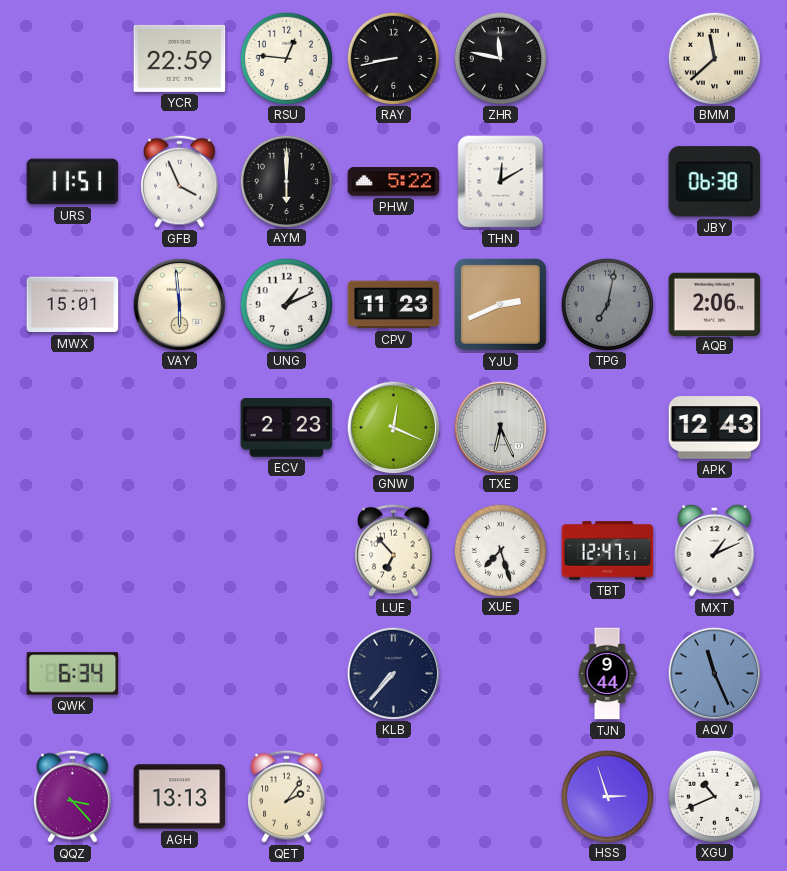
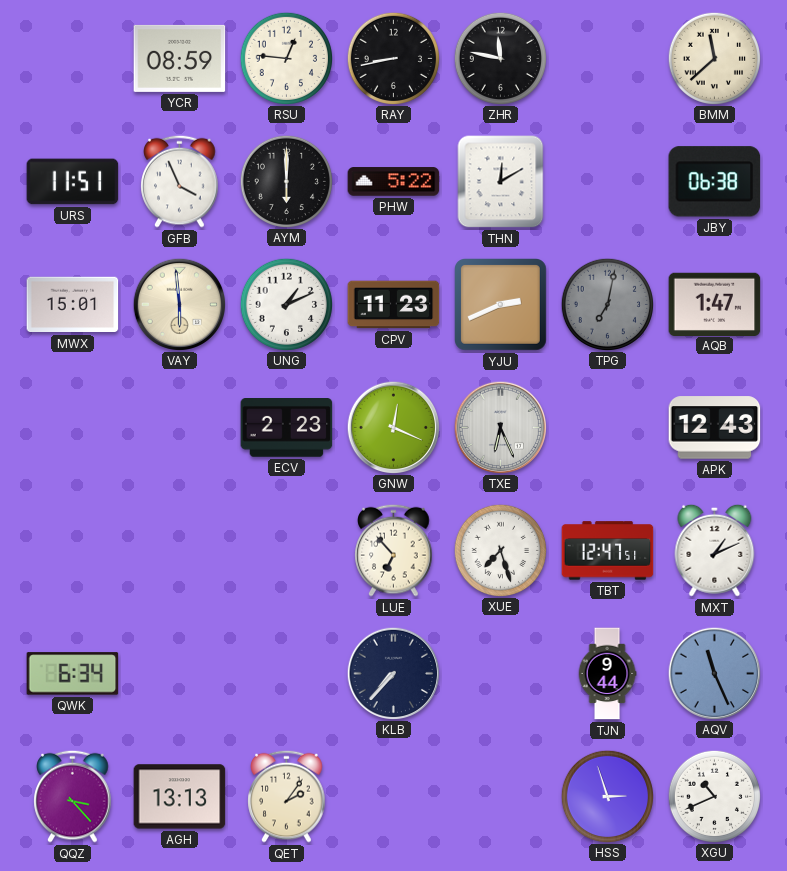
YCR: 22:59 -> 08:59
AQB: 2:06 -> 1:47
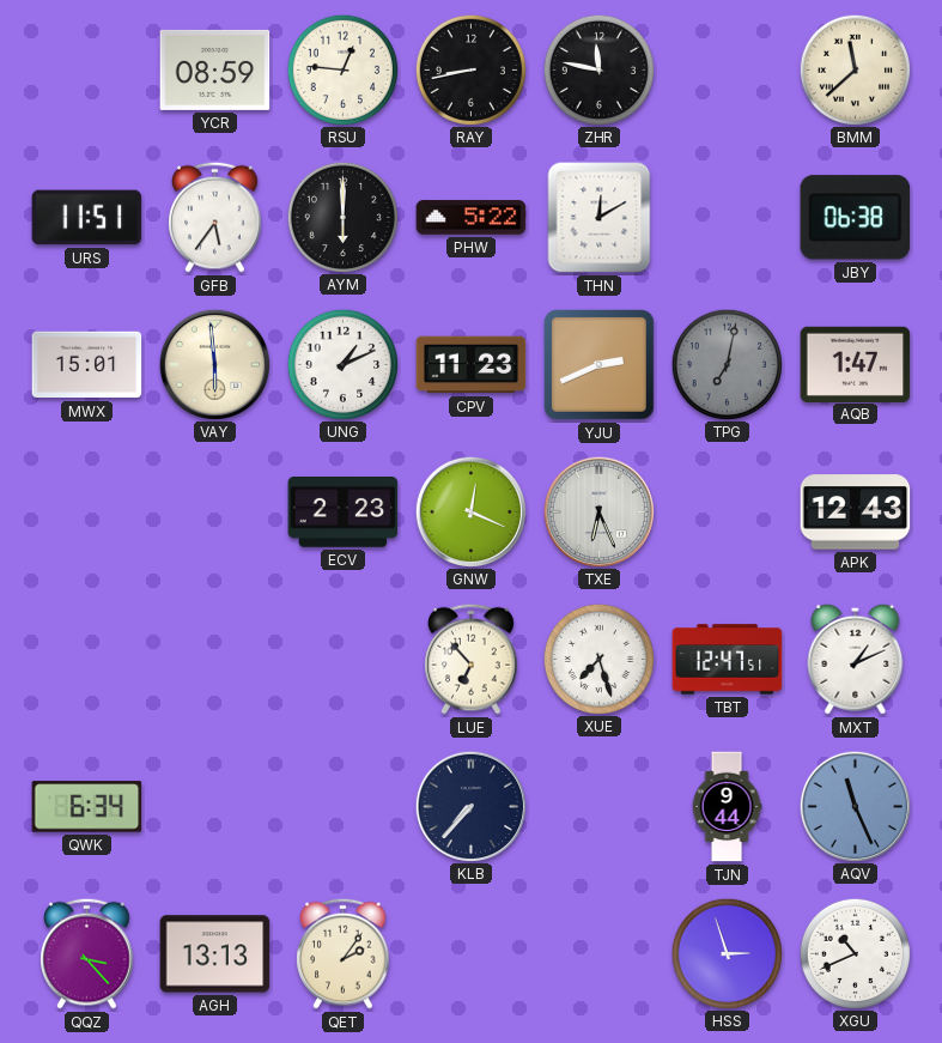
GFB: 3:56 -> 5:36
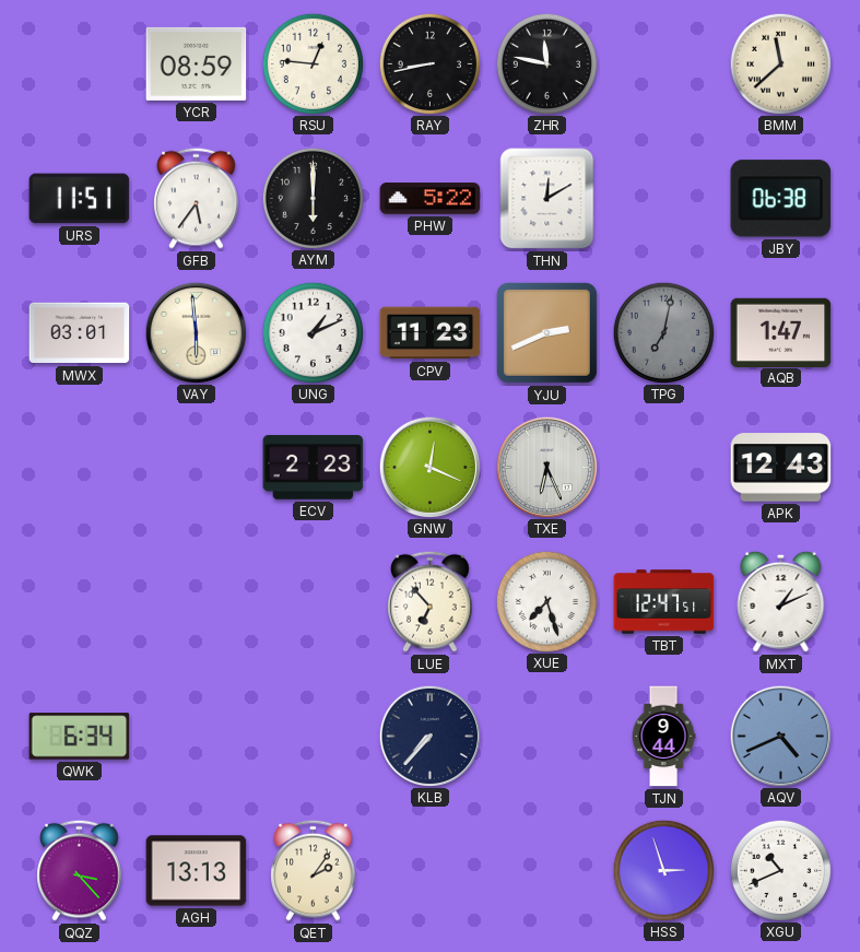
MWX: 15:01 -> 03:01
AQV: 11:26 -> 4:41
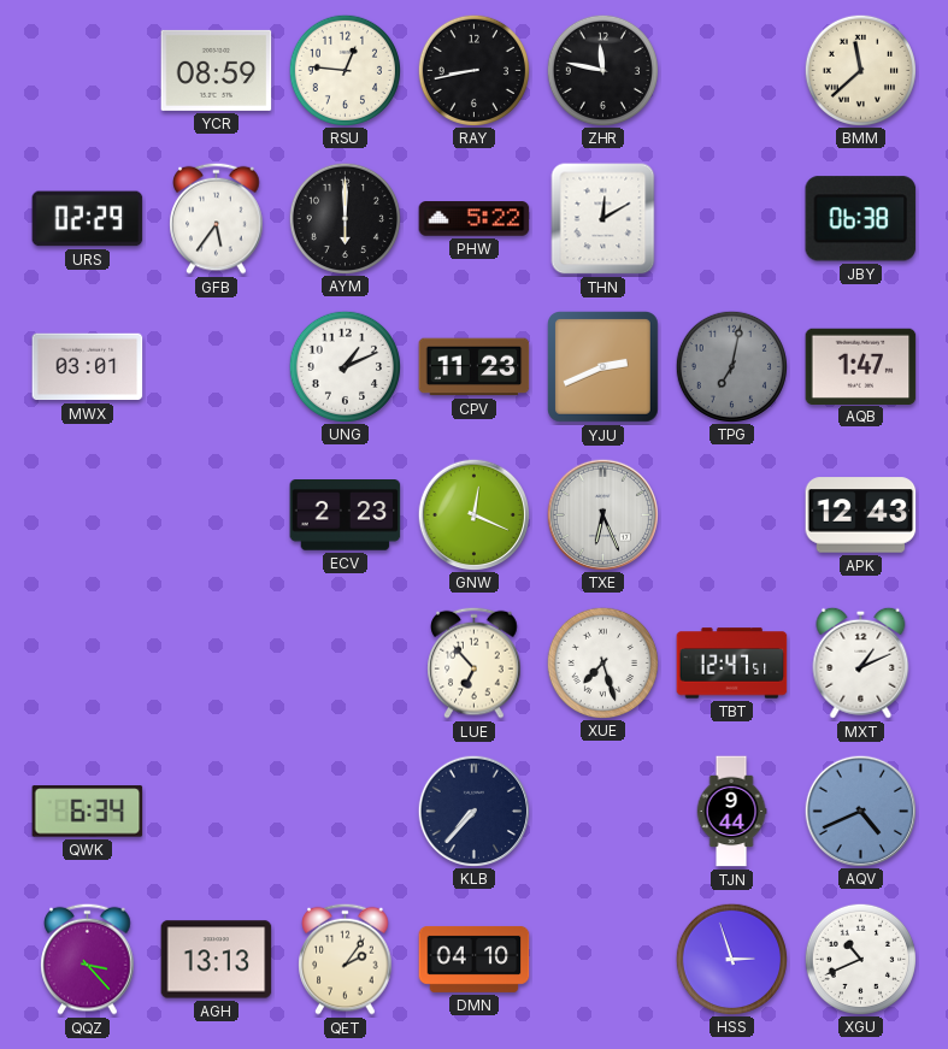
URS: 11:51 -> 02:29
VAY: 5:59 -> none
DMN: none -> 04:10
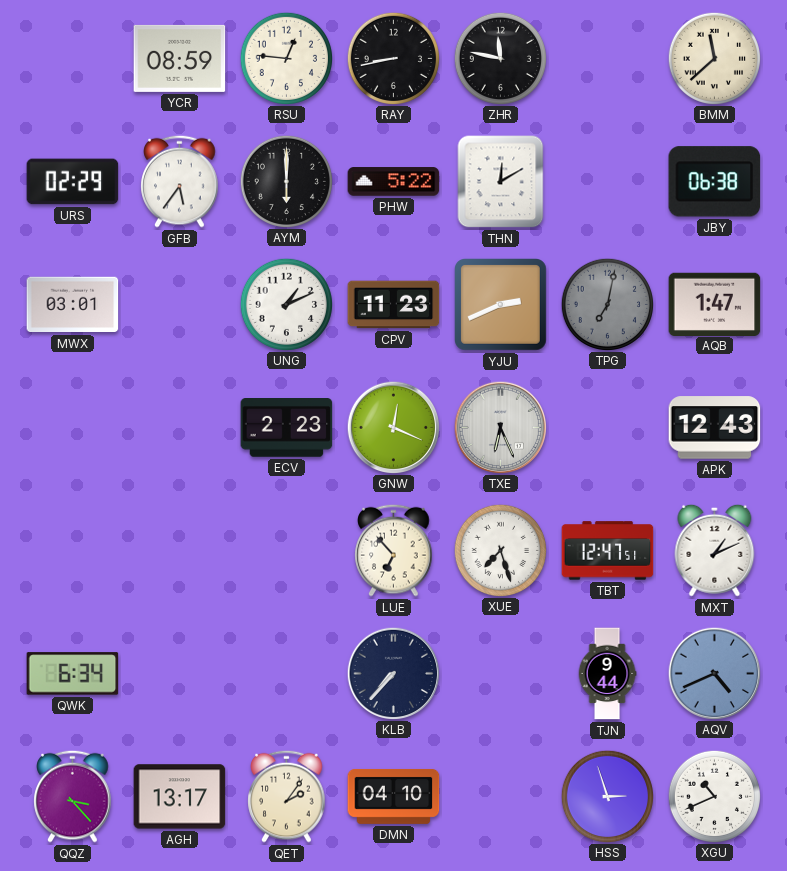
AGH: 13:13 -> 13:17
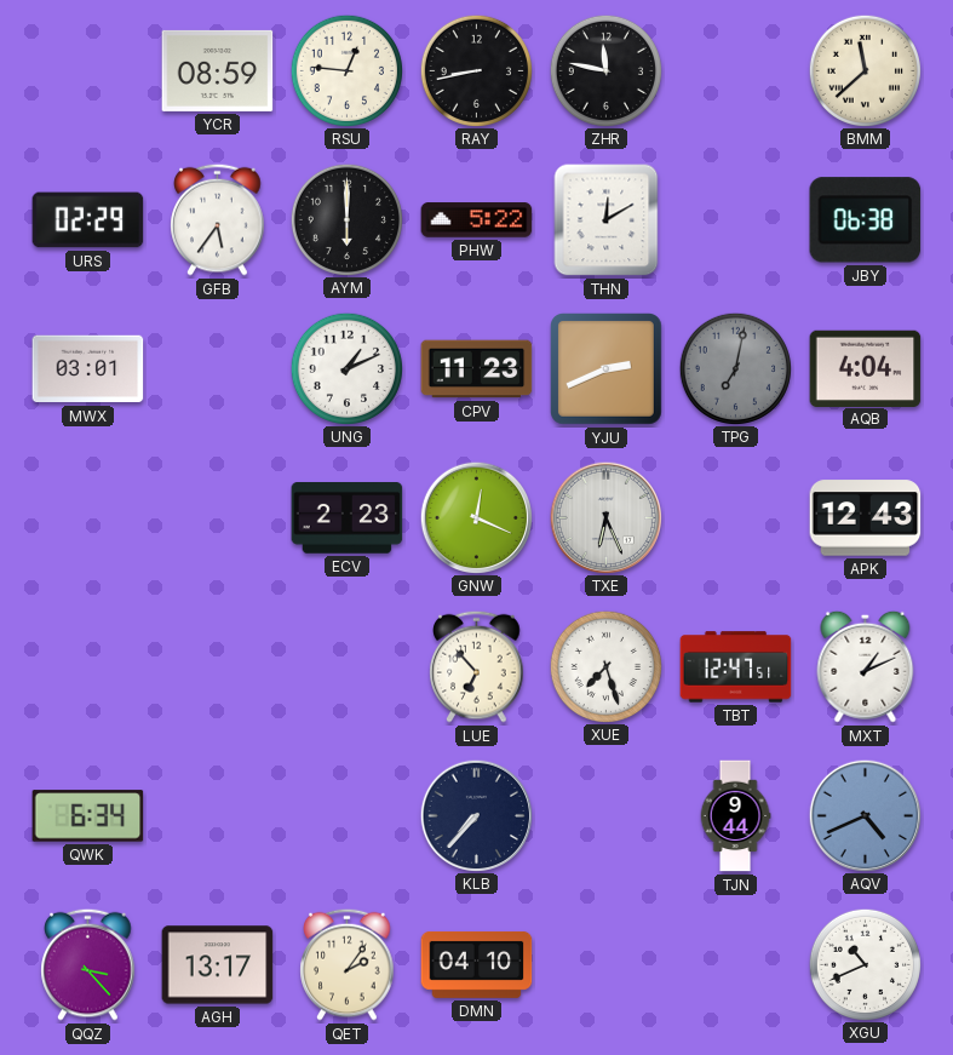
AQB: 1:47 -> 4:04
HSS: 2:57 -> none
